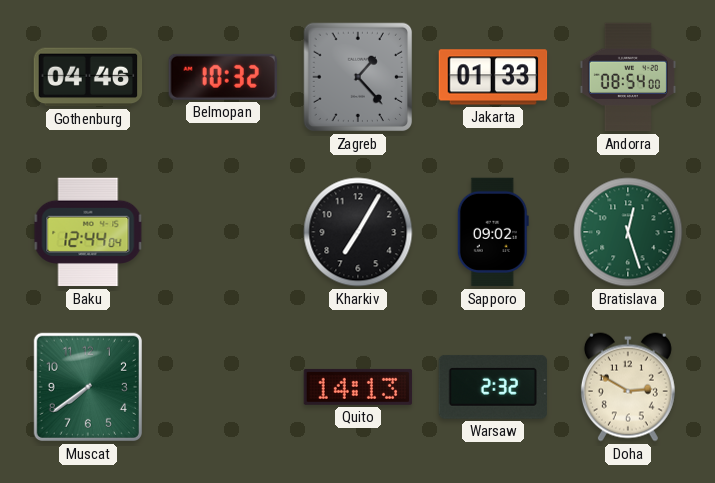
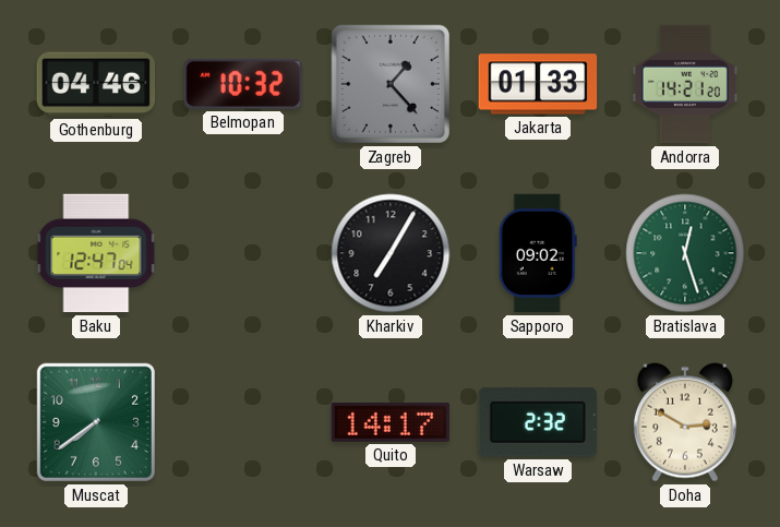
Andorra: 08:54 -> 14:21
Baku: 12:44 -> 12:47
Quito: 14:13 -> 14:17
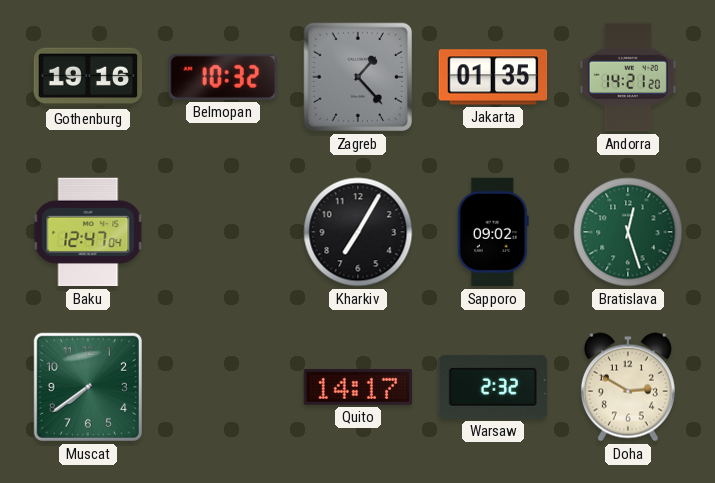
Gothenburg: 04:46 -> 19:16
Jakarta: 01:33 -> 01:35
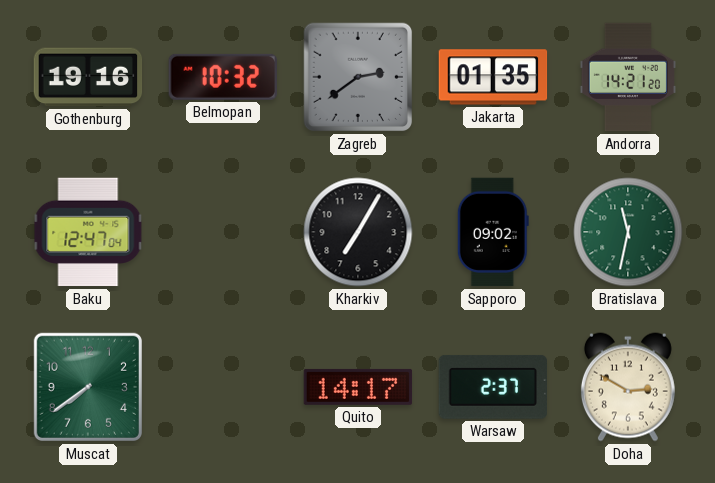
Zagreb: 1:23 -> 2:39
Bratislava: 12:27 -> 11:32
Warsaw: 2:32 -> 2:37
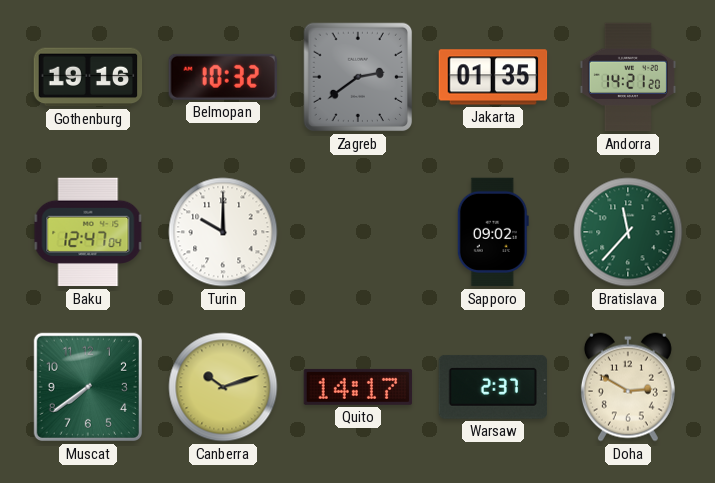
Turin: none -> 10:00
Kharkiv: 7:05 -> none
Bratislava: 11:32 -> 11:37
Canberra: none -> 10:12
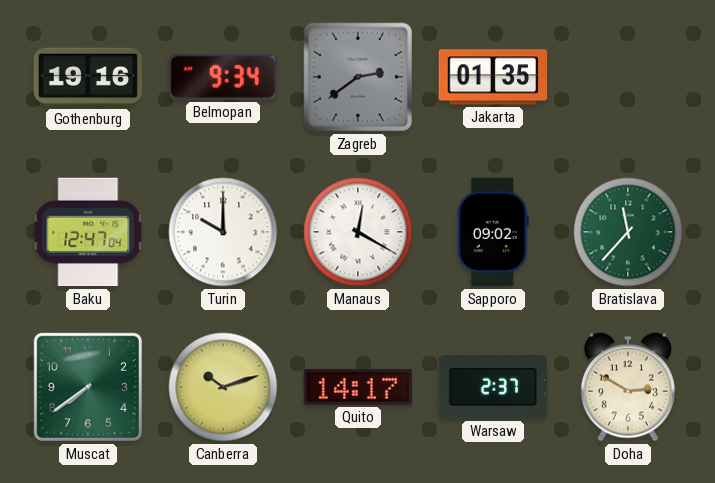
Belmopan: 10:32 -> 9:34
Andorra: 14:21 -> none
Manaus: none -> 12:20
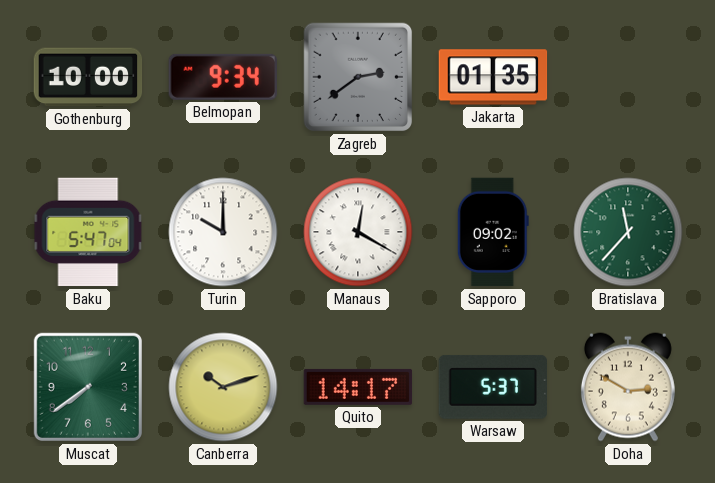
Gothenburg: 19:16 -> 10:00
Baku: 12:47 -> 5:47
Warsaw: 2:37 -> 5:37
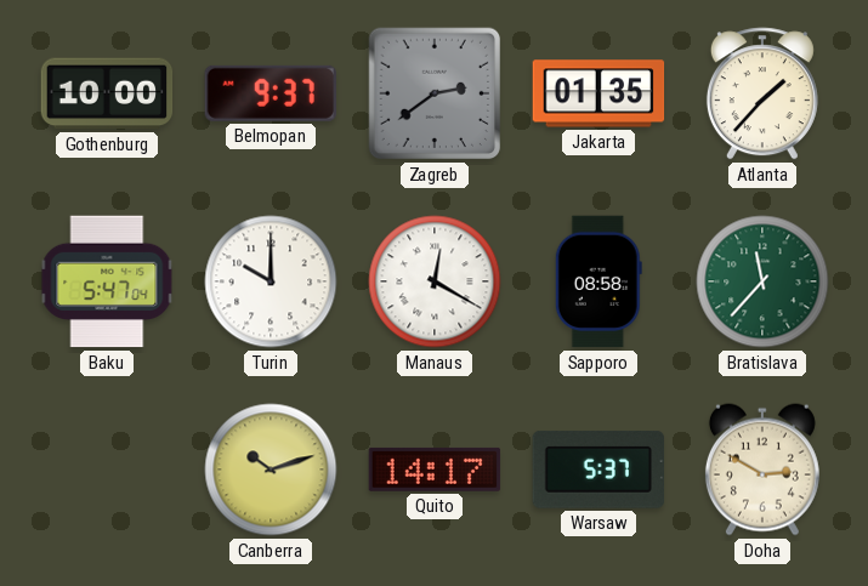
Belmopan: 9:34 -> 9:37
Atlanta: none -> 1:37
Sapporo: 09:02 -> 08:58
Muscat: 7:39 -> none
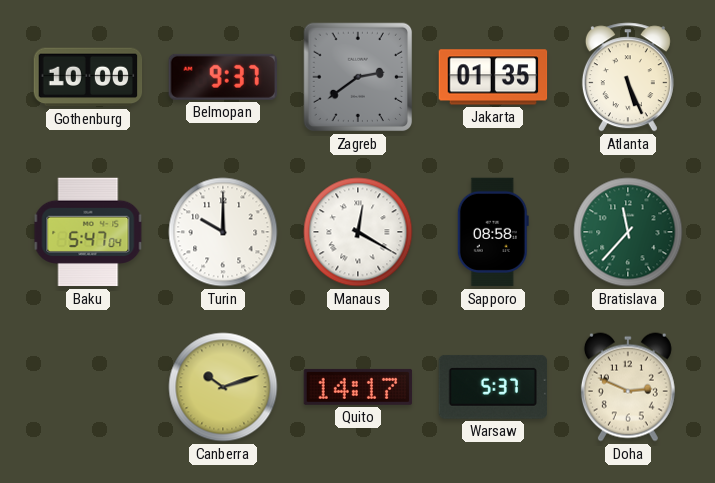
Atlanta: 1:37 -> 5:26
Doha: 2:50 -> 2:49
